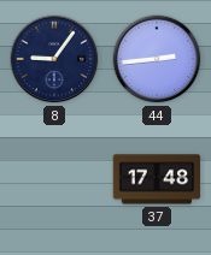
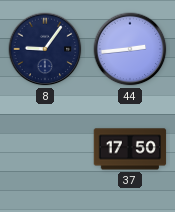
37: 17:48 -> 17:50
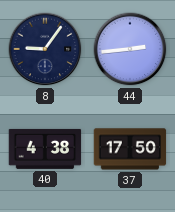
40: none -> 4:38
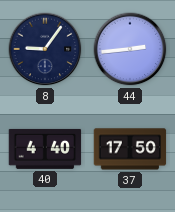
40: 4:38 -> 4:40
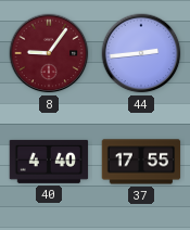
8 dial: navy -> burgundy
37: 17:50 -> 17:55
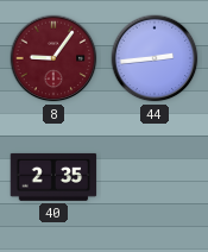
40: 4:40 -> 2:35
37: 17:55 -> none
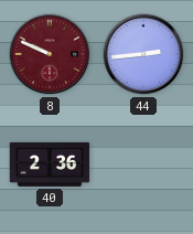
8: 9:06 -> 9:49
40: 2:35 -> 2:36
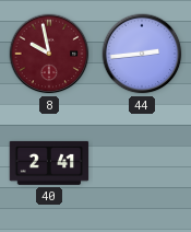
8: 9:49 -> 9:58
40: 2:36 -> 2:41
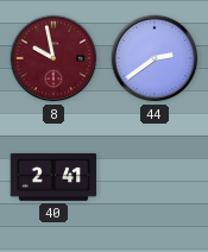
44: 2:44 -> 2:39
